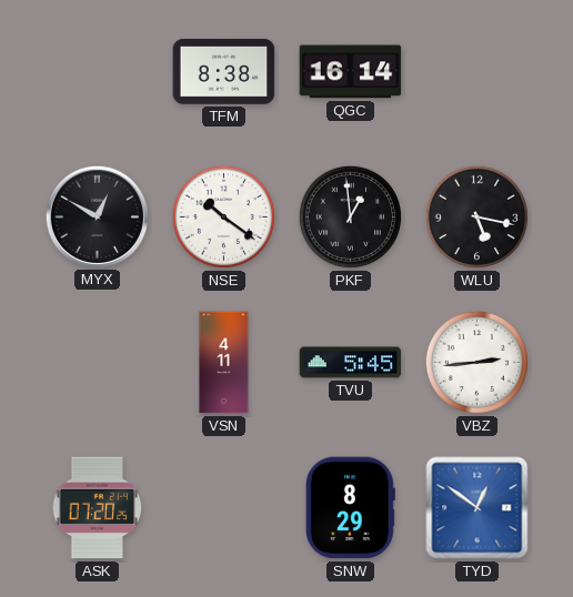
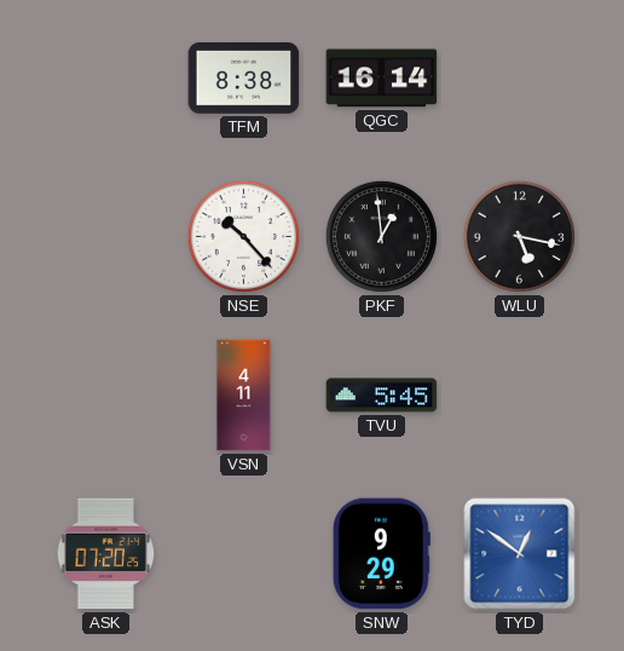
MYX: 12:50 -> none
NSE: 10:21 -> 10:23
VBZ: 2:44 -> none
SNW: 8:29 -> 9:29
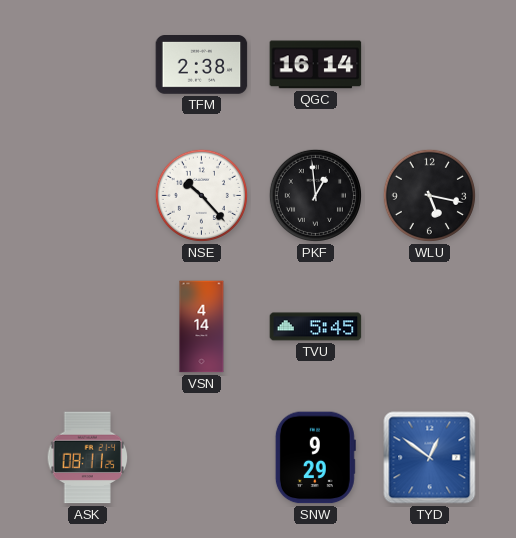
TFM: 8:38 -> 2:38
VSN: 4:11 -> 4:14
ASK: 07:20 -> 08:11
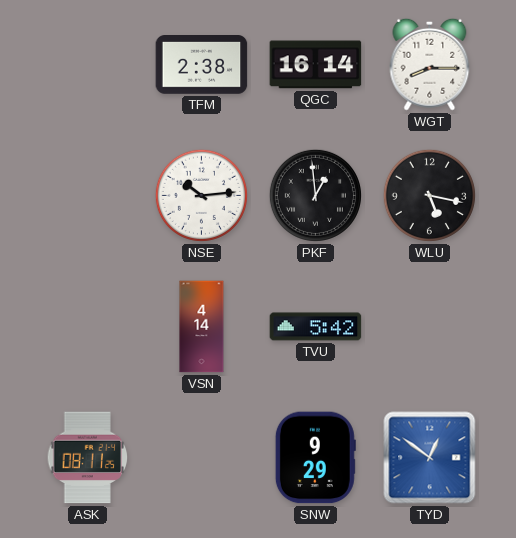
WGT: none -> 8:15
NSE: 10:23 -> 10:14
TVU: 5:45 -> 5:42
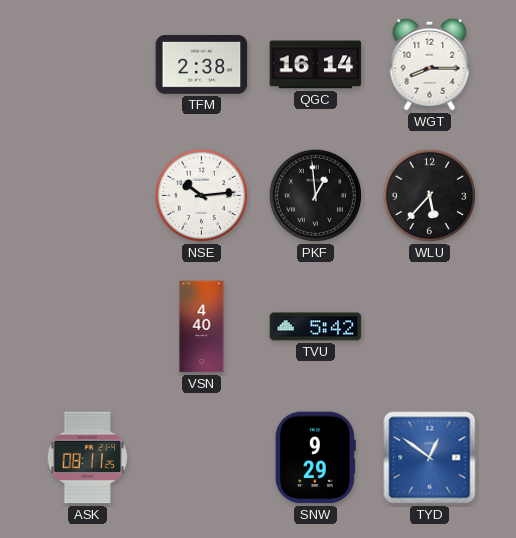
WLU: 5:17 -> 5:37
VSN: 4:14 -> 4:40
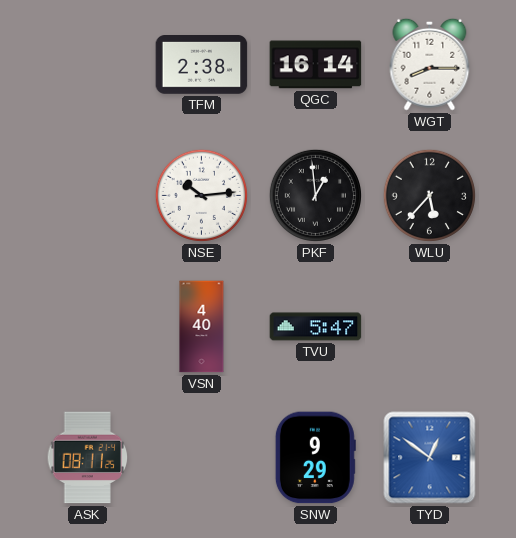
TVU: 5:42 -> 5:47
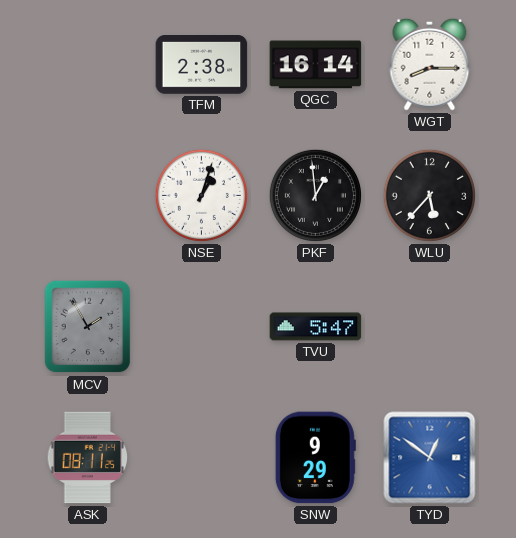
NSE: 10:14 -> 1:03
MCV: none -> 1:55
VSN: 4:40 -> none
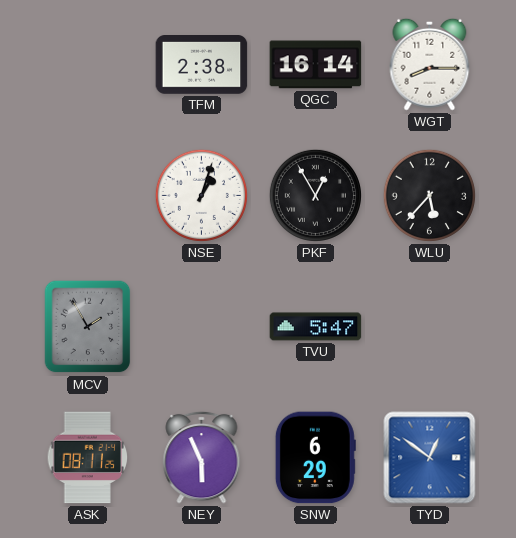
PKF: 12:59 -> 12:55
NEY: none -> 5:56
SNW: 9:29 -> 6:29
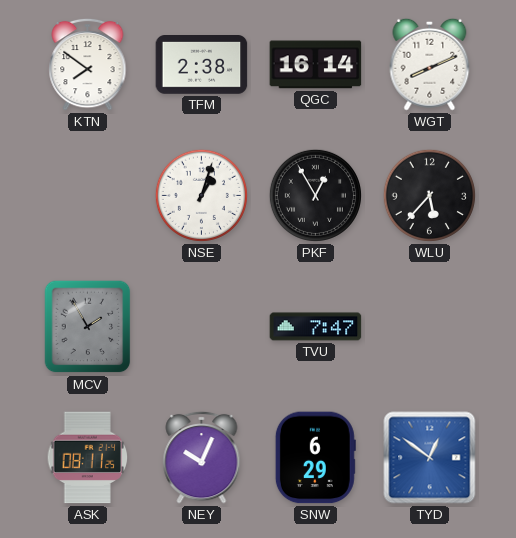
KTN: none -> 7:51
WGT: 8:15 -> 8:11
TVU: 5:47 -> 7:47
NEY: 5:56 -> 10:04
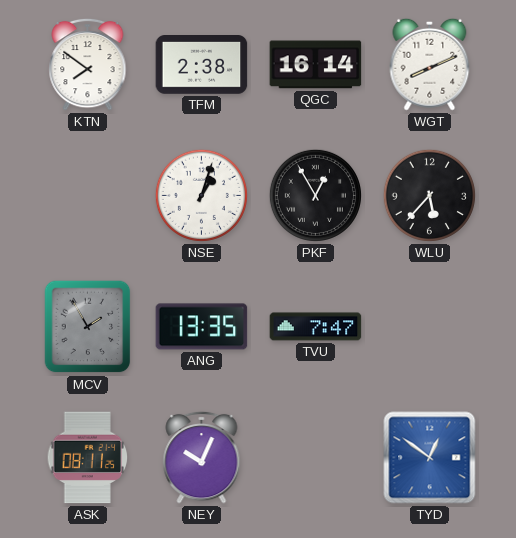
ANG: none -> 13:35
SNW: 6:29 -> none
